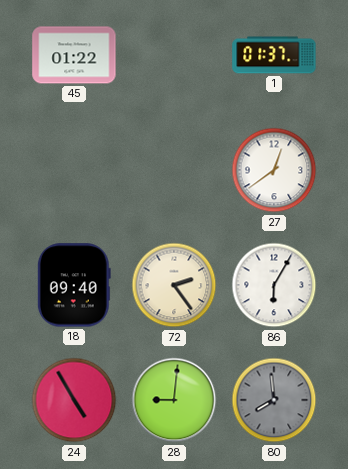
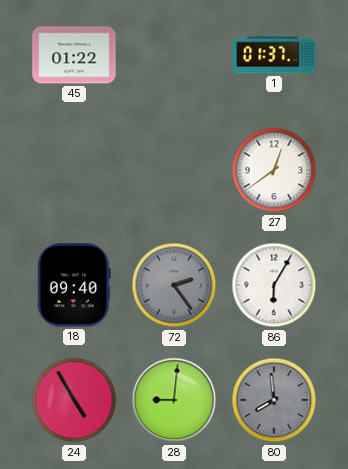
72 dial: cream -> grey
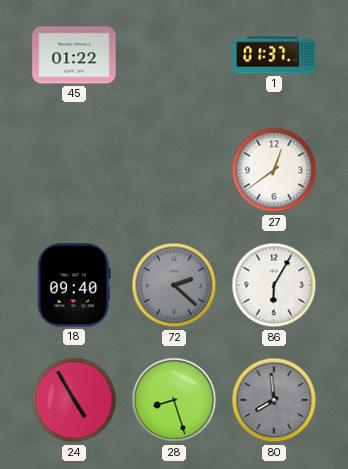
72: 2:24 -> 2:22
28: 9:01 -> 8:27
